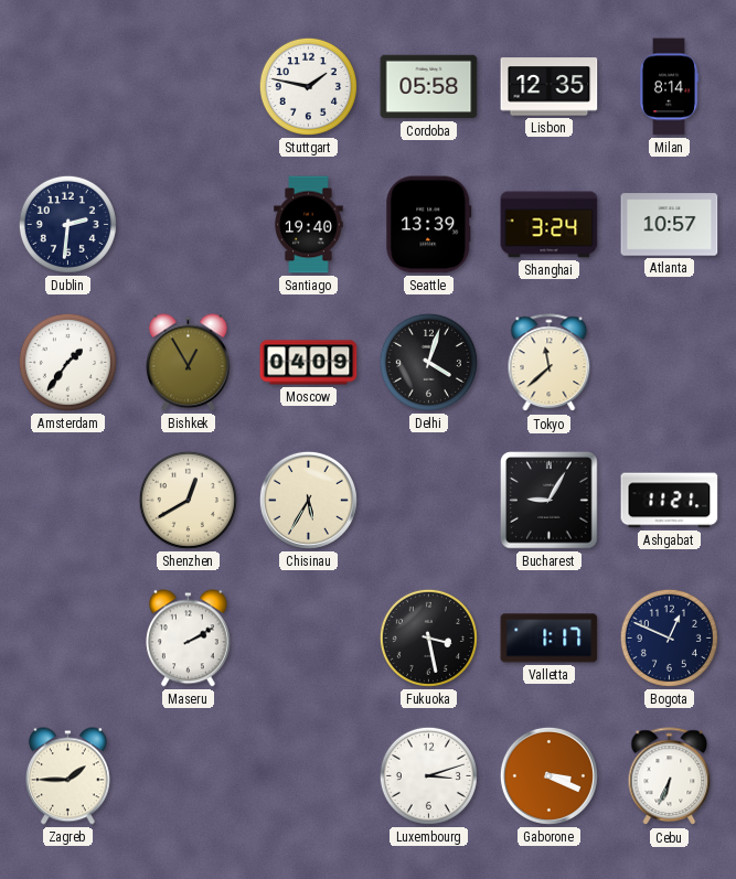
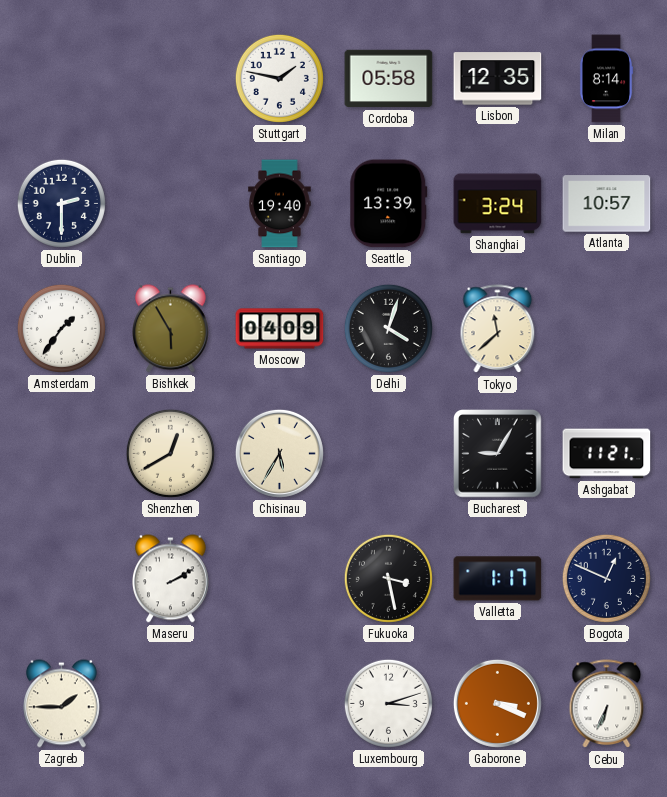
Dublin: 2:31 -> 2:30
Bishkek: 12:55 -> 5:55
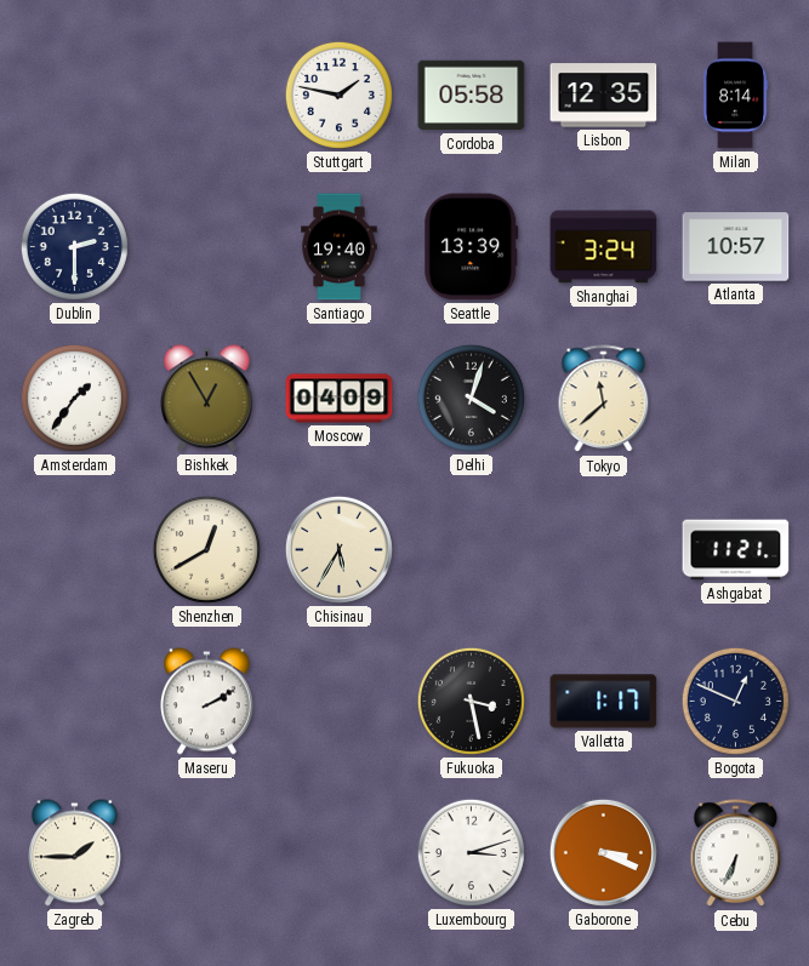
Bishkek: 5:55 -> 12:55
Bucharest: 9:05 -> none
